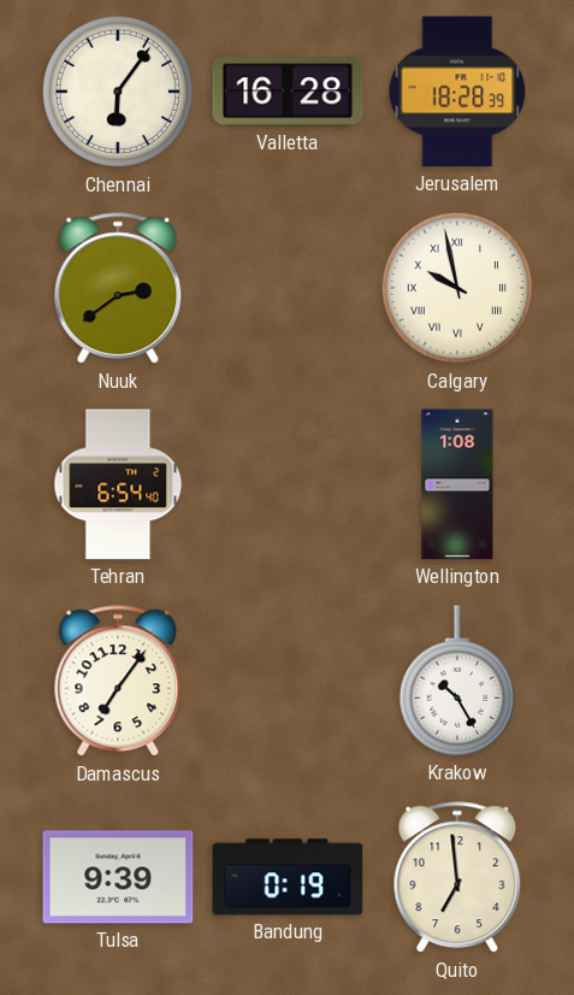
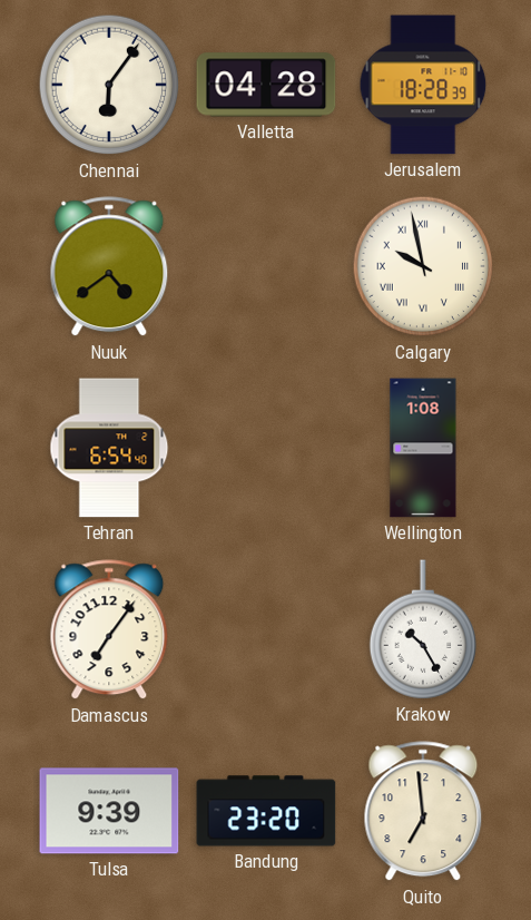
Valletta: 16:28 -> 04:28
Nuuk: 2:39 -> 4:39
Bandung: 0:19 -> 23:20
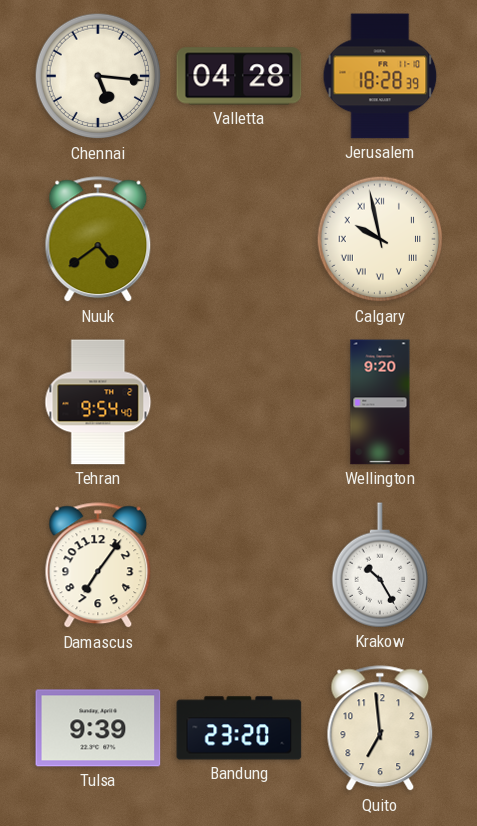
Chennai: 6:06 -> 5:16
Tehran: 6:54 -> 9:54
Wellington: 1:08 -> 9:20
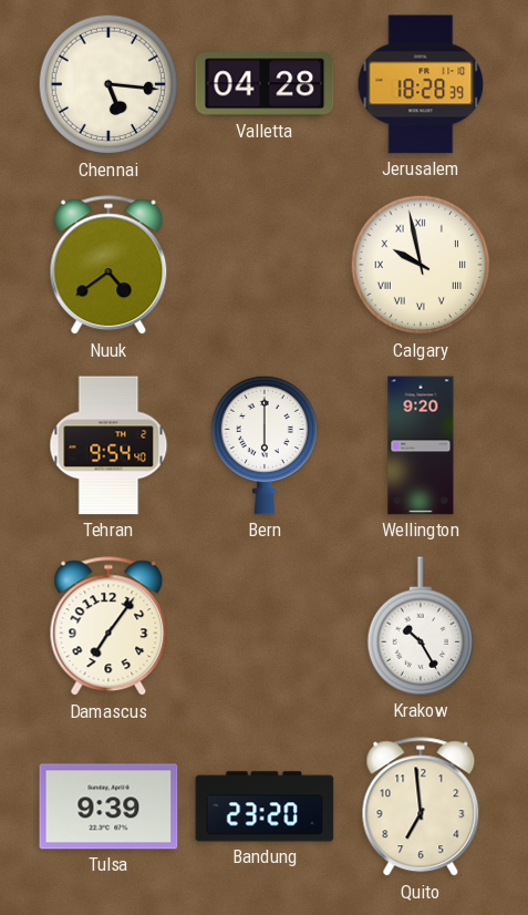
Bern: none -> 6:00
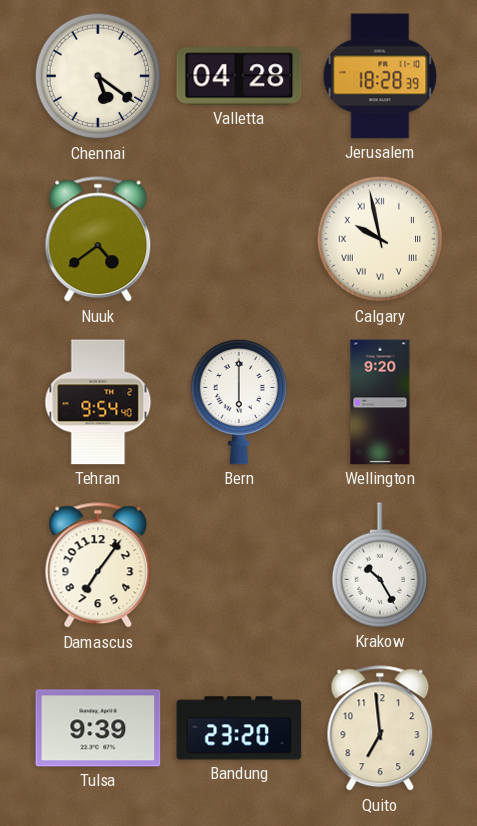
Chennai: 5:16 -> 5:21
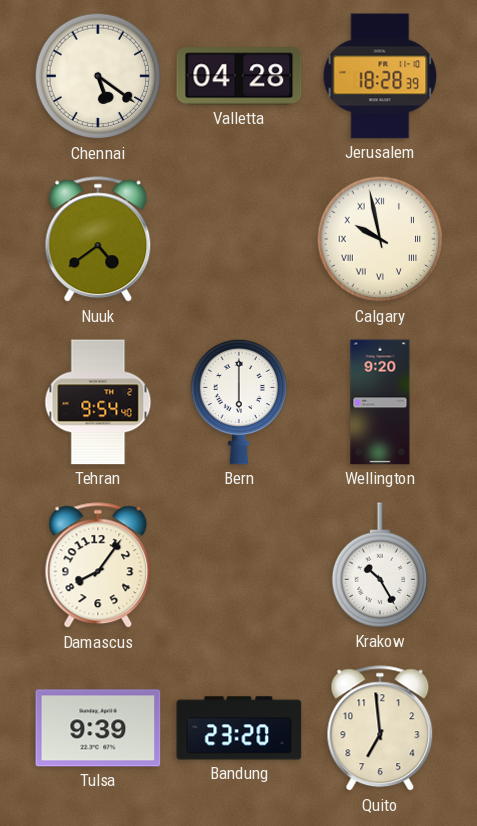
Damascus: 7:06 -> 8:06
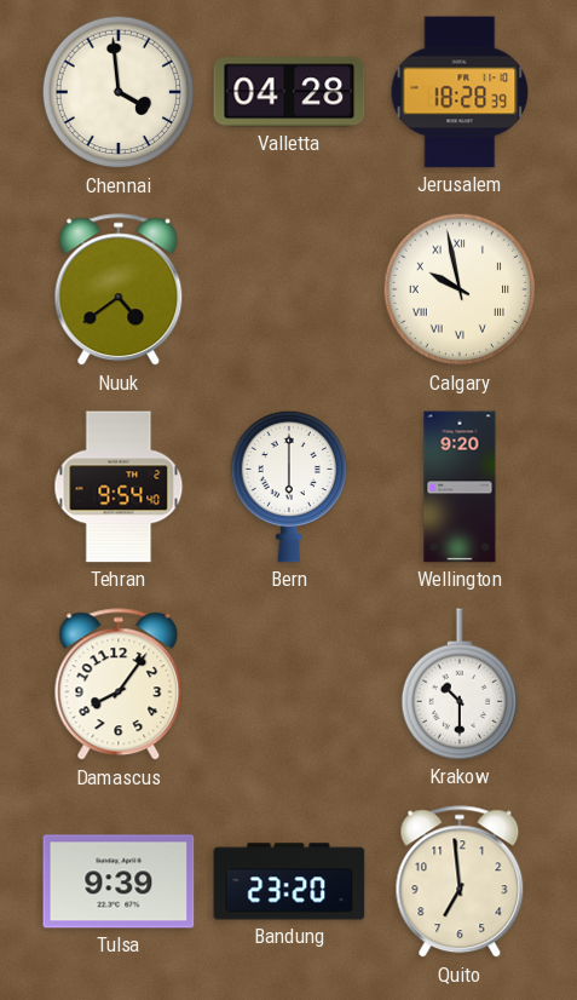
Chennai: 5:21 -> 3:59
Krakow: 10:25 -> 10:30
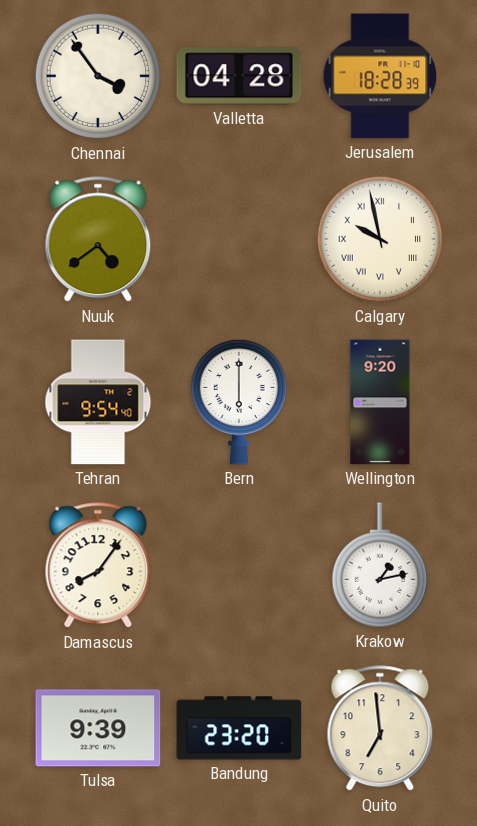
Chennai: 3:59 -> 3:54
Krakow: 10:30 -> 1:13
